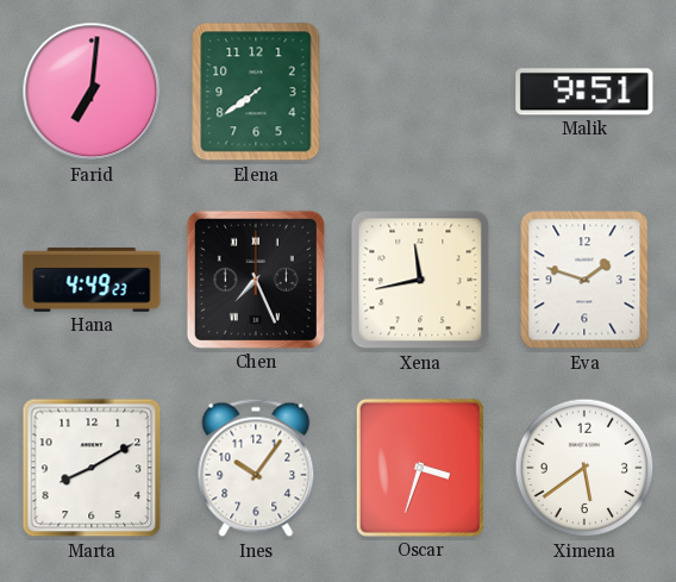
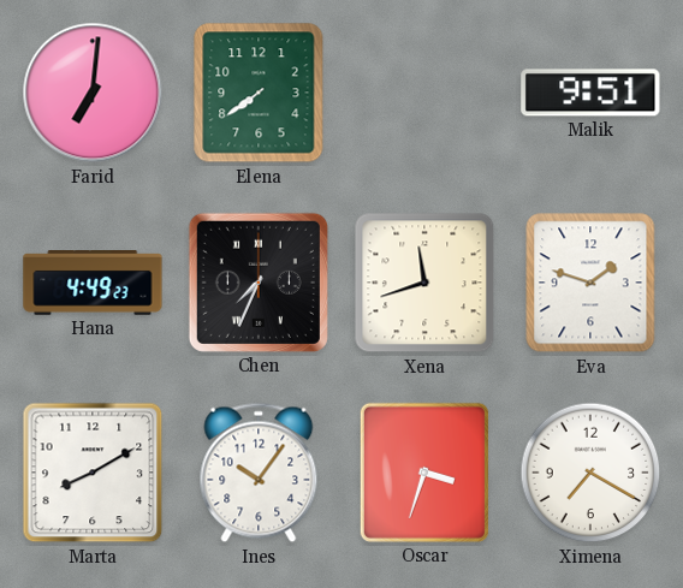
Chen: 7:26 -> 7:34
Xena: 11:43 -> 11:42
Ximena: 5:39 -> 7:20
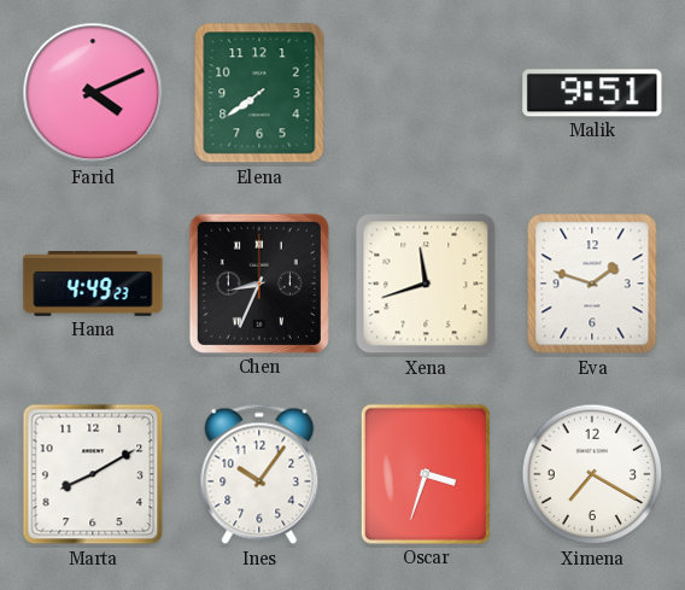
Farid: 7:01 -> 4:11
Chen: 7:34 -> 8:34
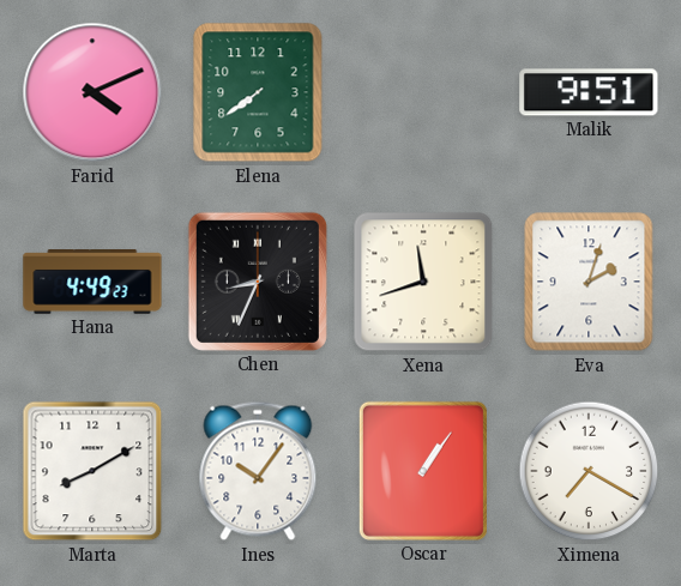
Eva: 1:48 -> 2:03
Oscar: 3:33 -> 1:06
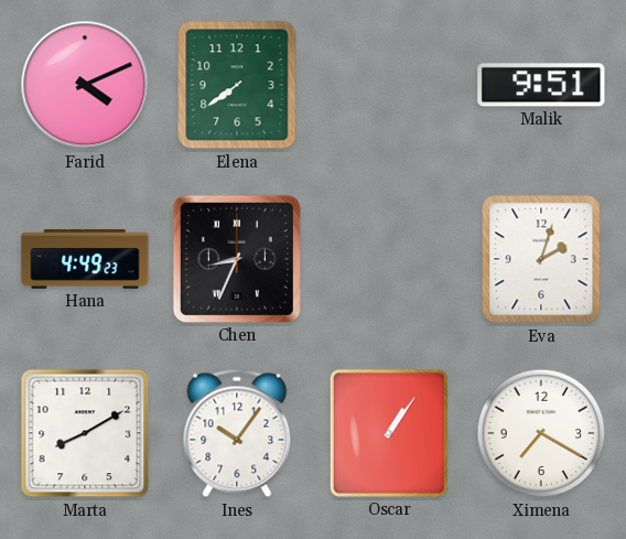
Xena: 11:42 -> none
